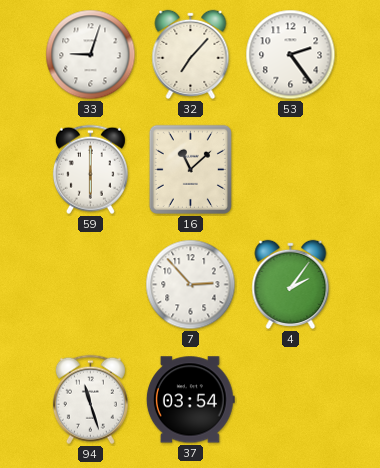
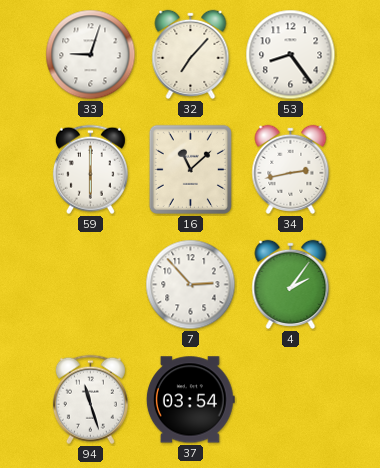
53: 2:24 -> 8:24
34: none -> 2:43
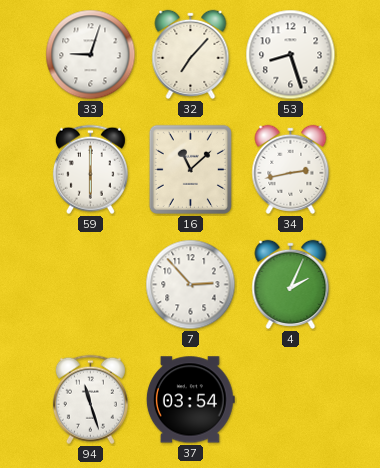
53: 8:24 -> 8:27
4: 2:06 -> 2:04
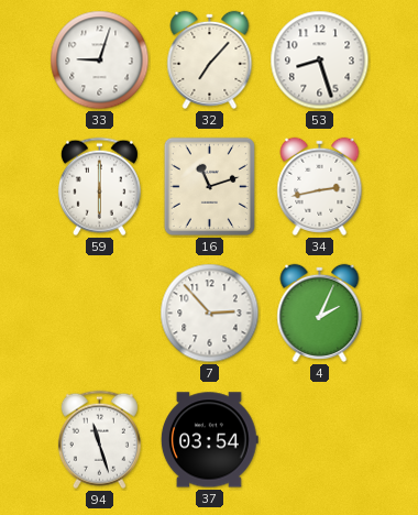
16: 11:08 -> 11:12
